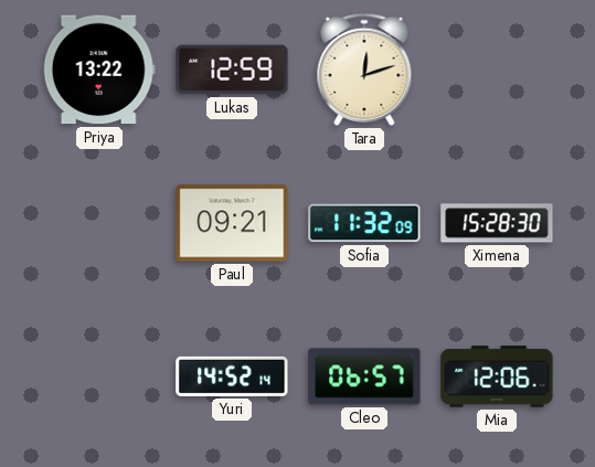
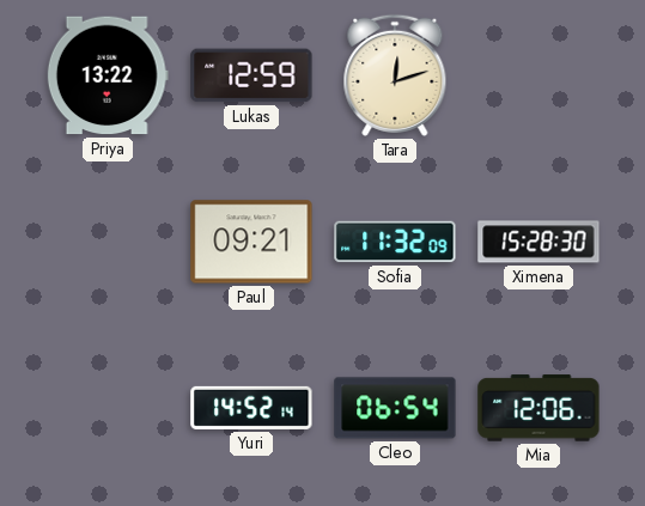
Cleo: 06:57 -> 06:54
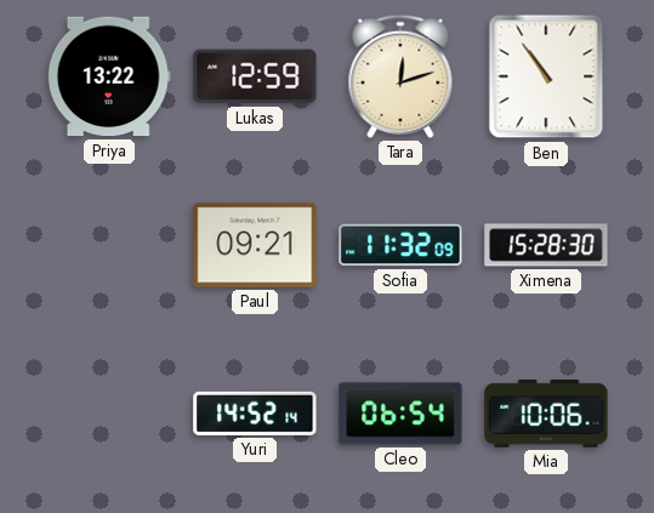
Ben: none -> 10:54
Mia: 12:06 -> 10:06
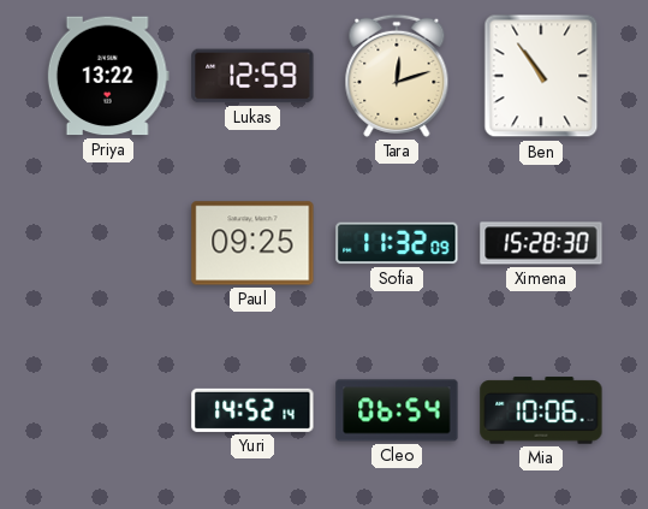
Paul: 09:21 -> 09:25
